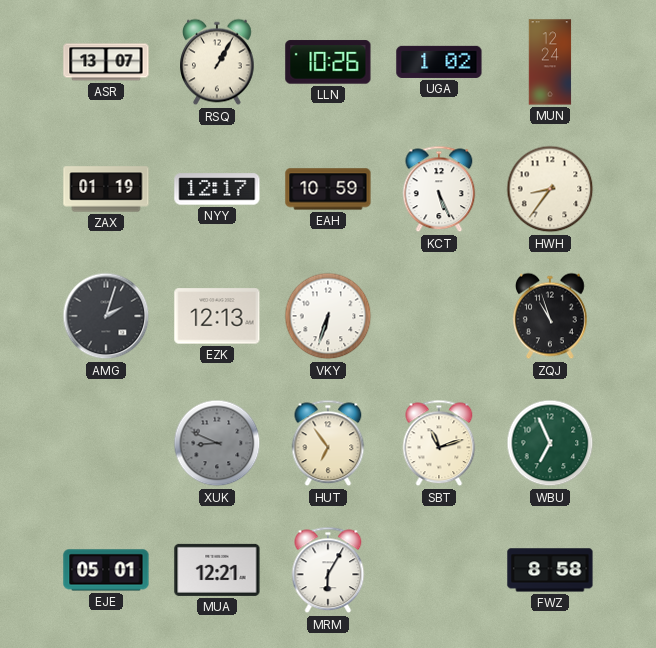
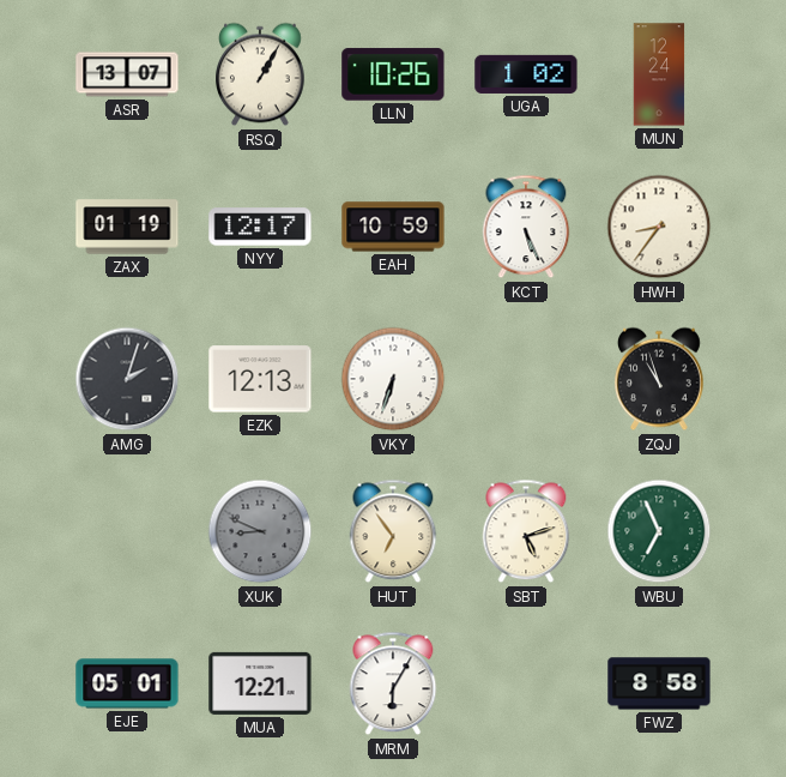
SBT: 11:12 -> 5:12
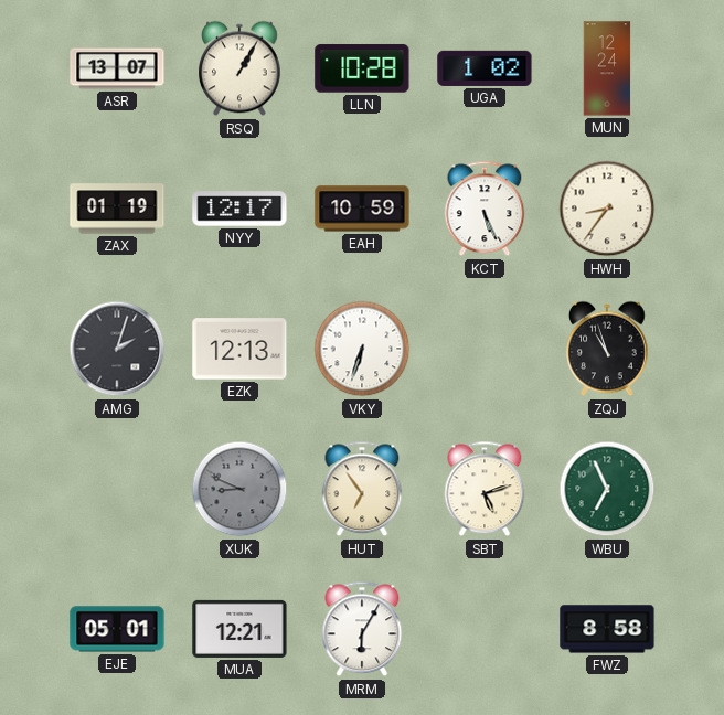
LLN: 10:26 -> 10:28
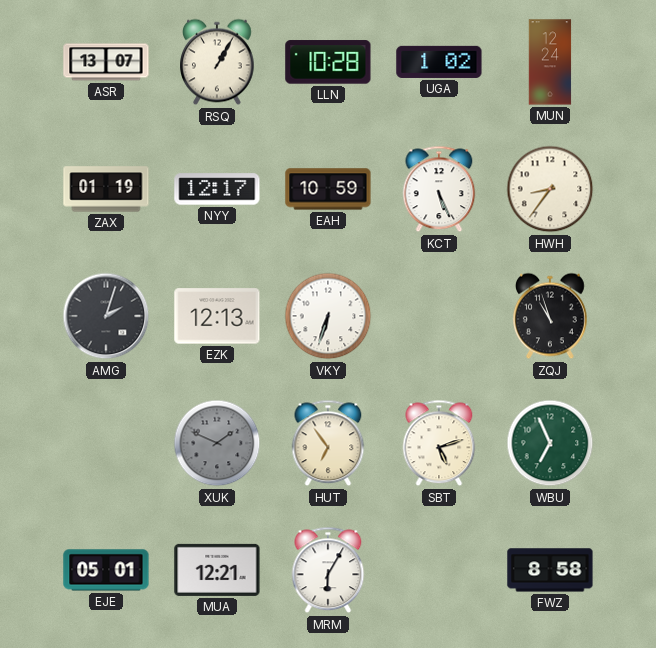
XUK: 8:49 -> 1:49
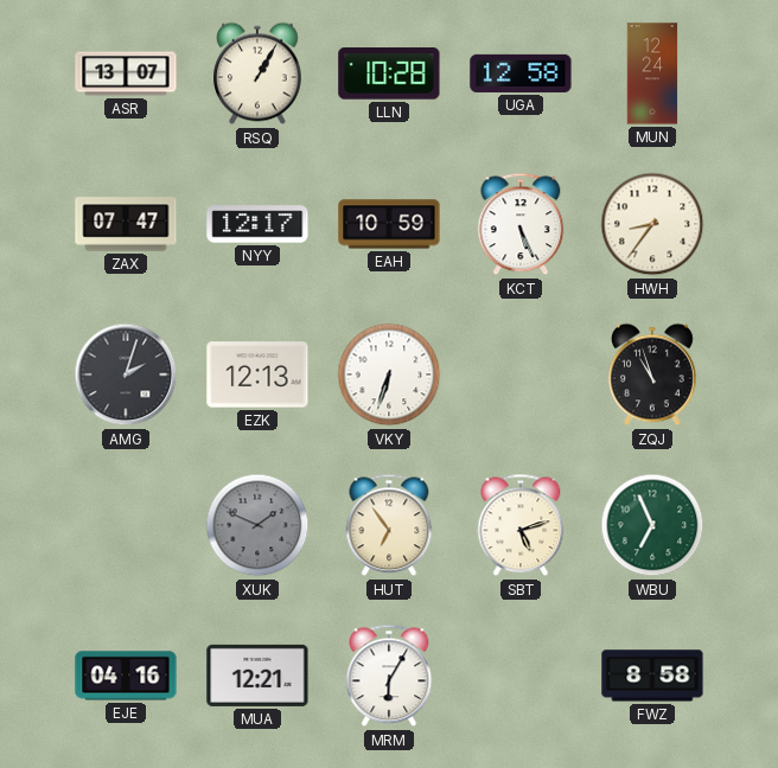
UGA: 1:02 -> 12:58
ZAX: 01:19 -> 07:47
EJE: 05:01 -> 04:16
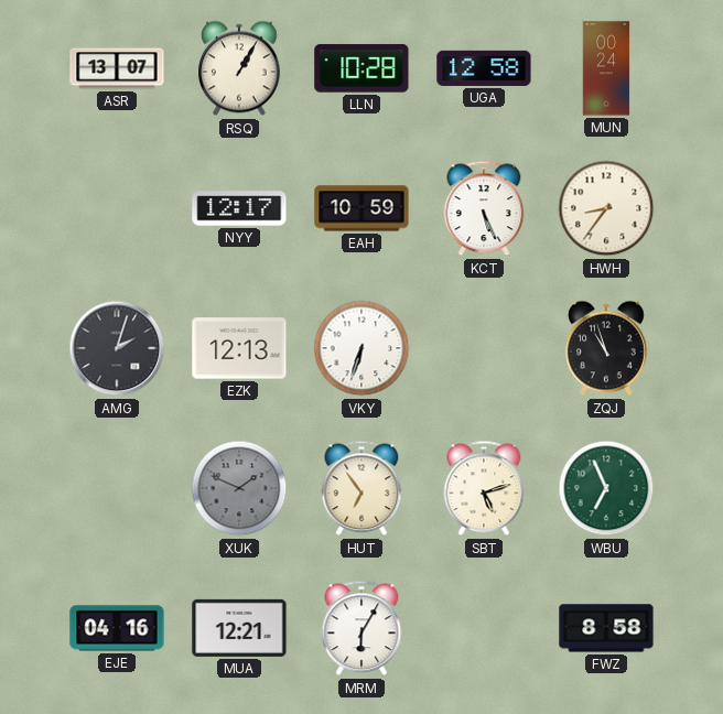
MUN: 12:24 -> 00:24
ZAX: 07:47 -> none
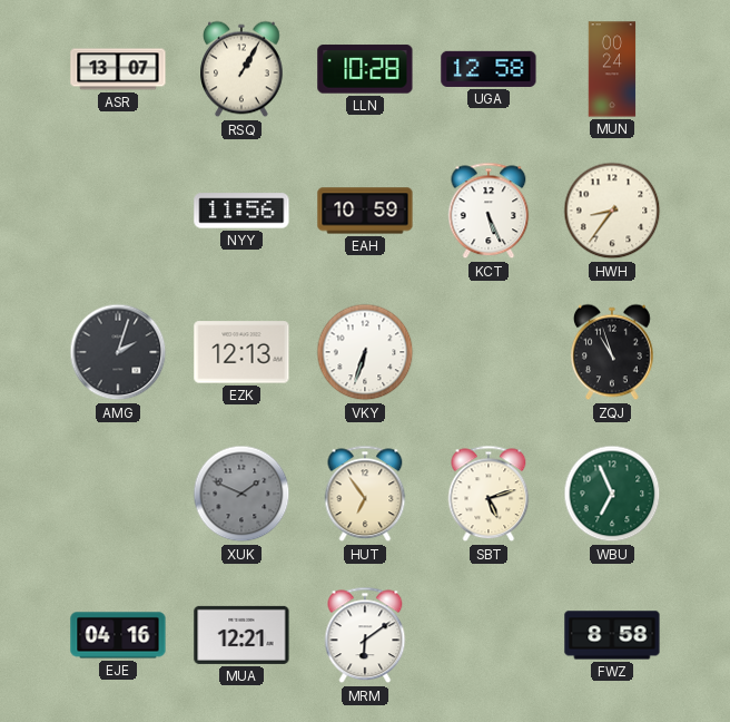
NYY: 12:17 -> 11:56
MRM: 6:05 -> 6:09
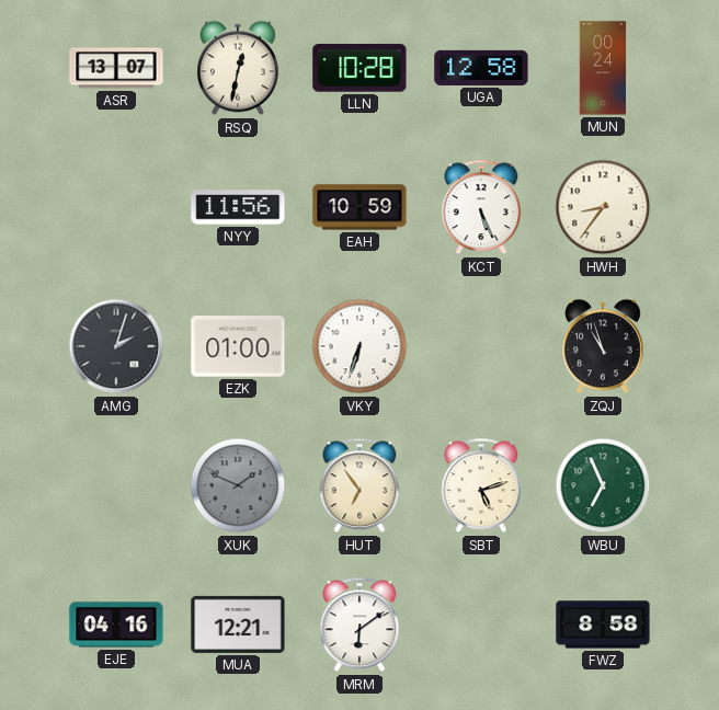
RSQ: 1:05 -> 12:32
EZK: 12:13 -> 01:00
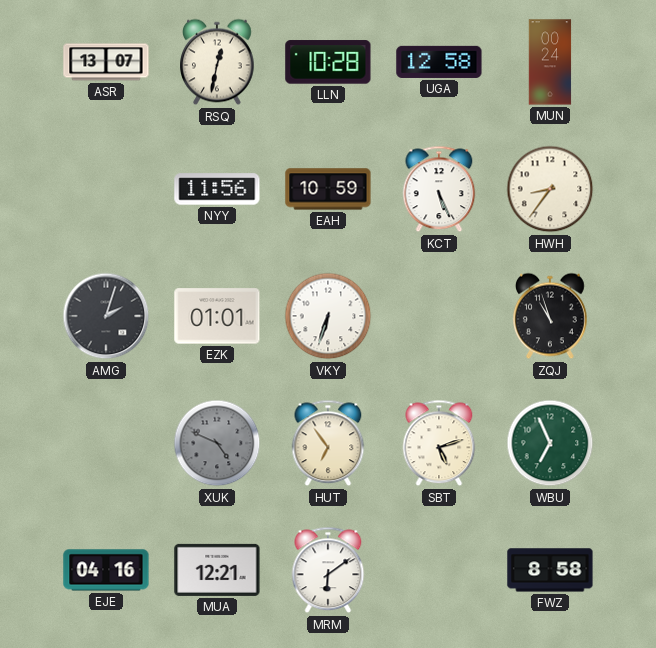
EZK: 01:00 -> 01:01
XUK: 1:49 -> 4:49
